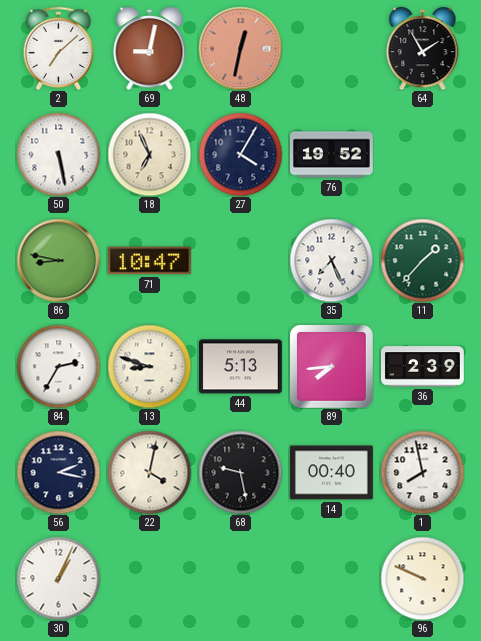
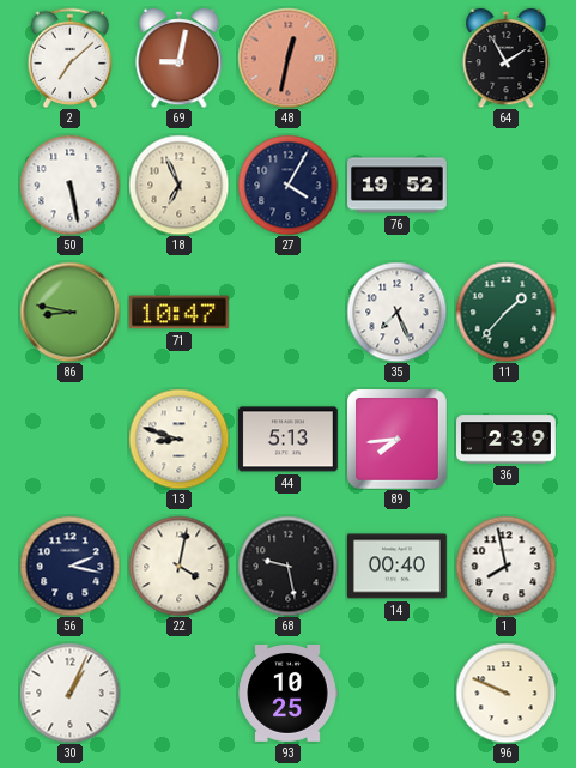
84: 2:35 -> none
93: none -> 10:25
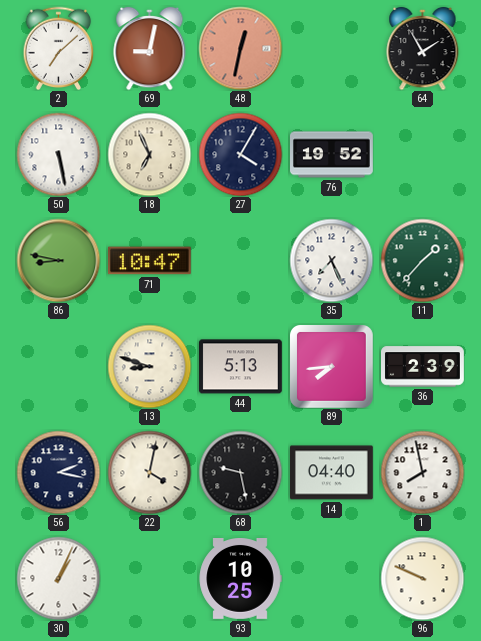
14: 00:40 -> 04:40
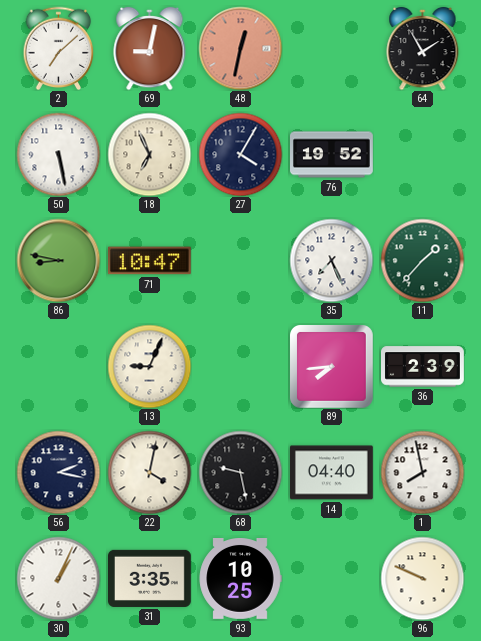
13: 8:48 -> 9:04
44: 5:13 -> none
31: none -> 3:35
